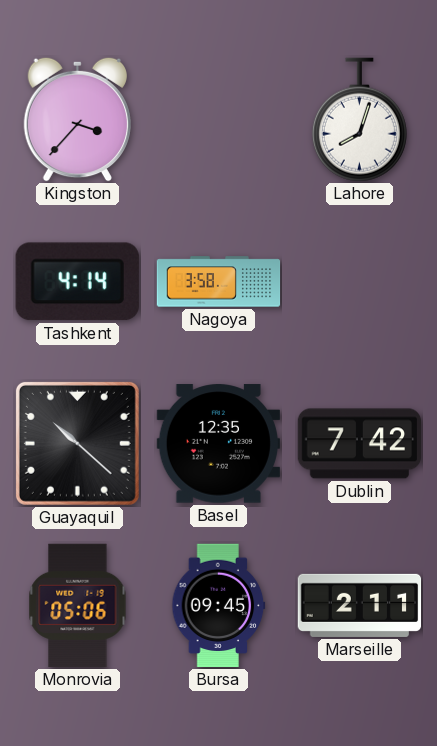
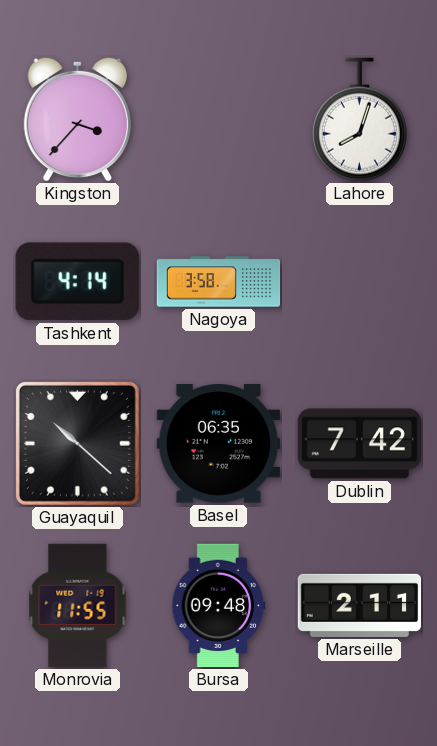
Basel: 12:35 -> 06:35
Monrovia: 05:06 -> 11:55
Bursa: 09:45 -> 09:48
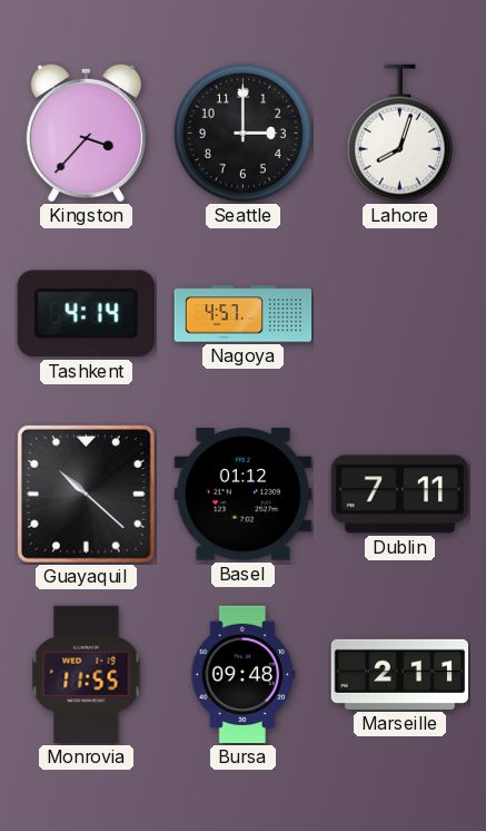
Seattle: none -> 3:00
Nagoya: 3:58 -> 4:57
Basel: 06:35 -> 01:12
Dublin: 7:42 -> 7:11
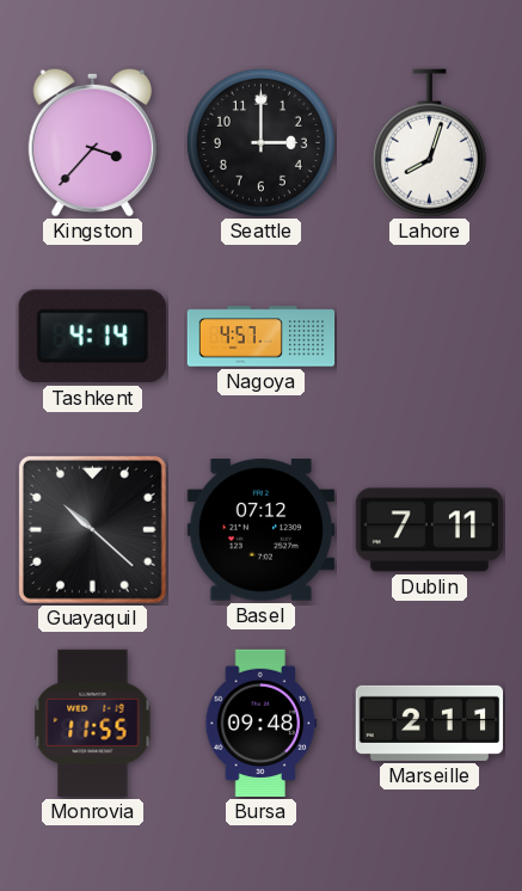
Basel: 01:12 -> 07:12
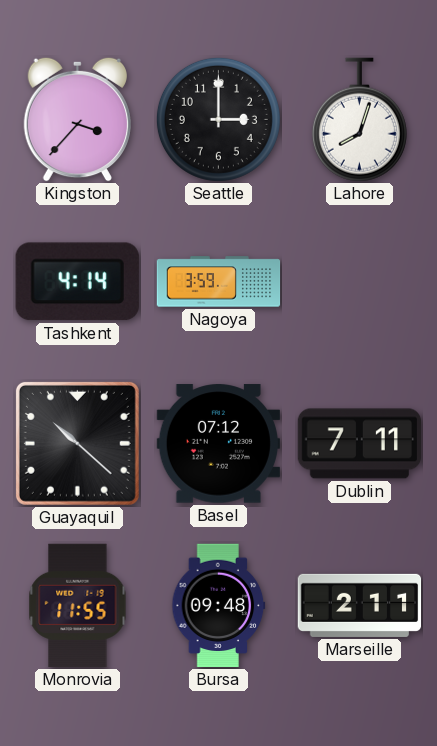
Nagoya: 4:57 -> 3:59
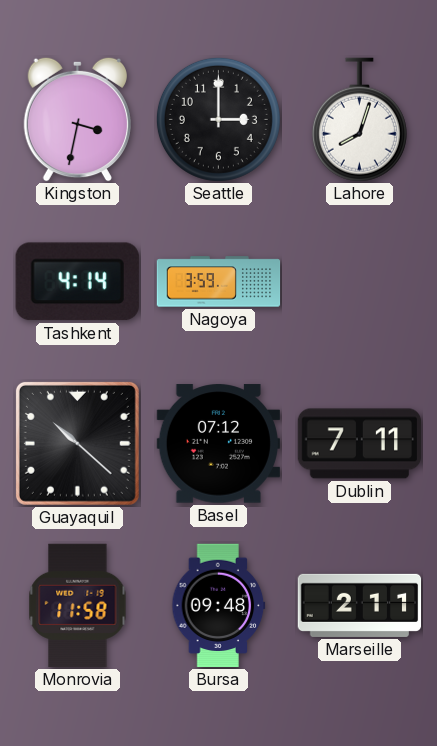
Kingston: 3:37 -> 3:32
Monrovia: 11:55 -> 11:58
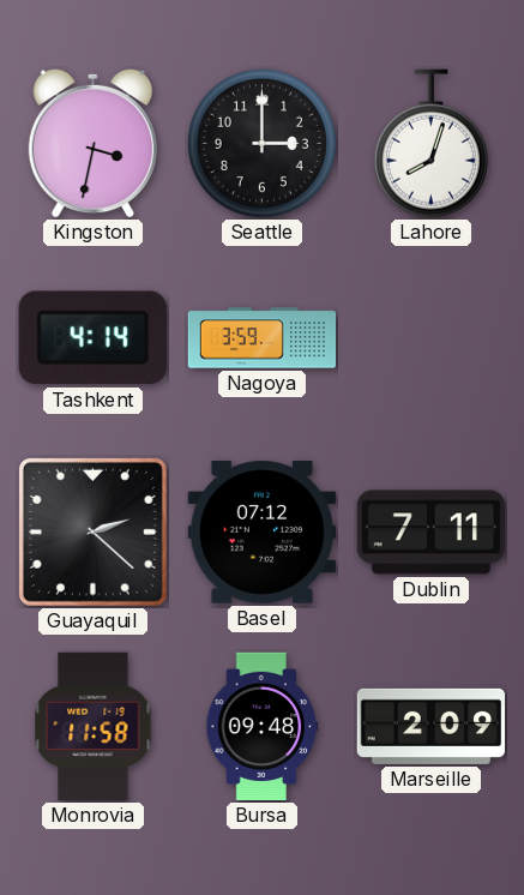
Guayaquil: 10:22 -> 2:22
Marseille: 2:11 -> 2:09
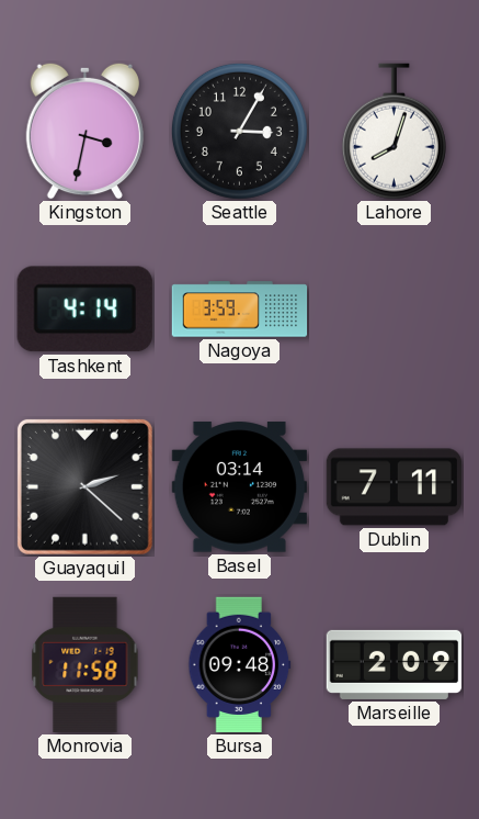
Seattle: 3:00 -> 3:05
Basel: 07:12 -> 03:14
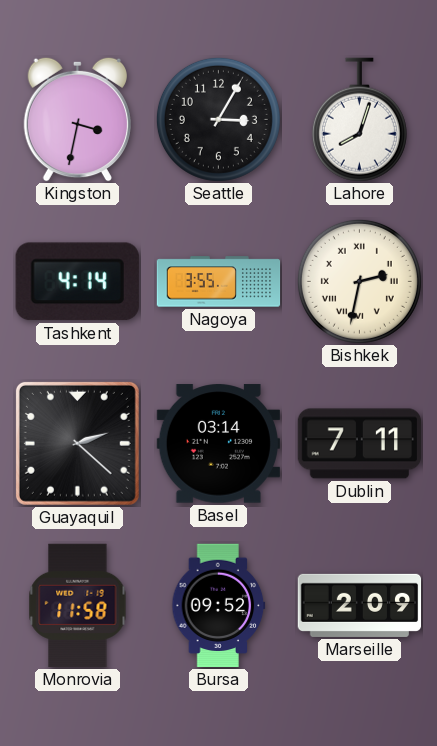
Nagoya: 3:59 -> 3:55
Bishkek: none -> 2:32
Bursa: 09:48 -> 09:52
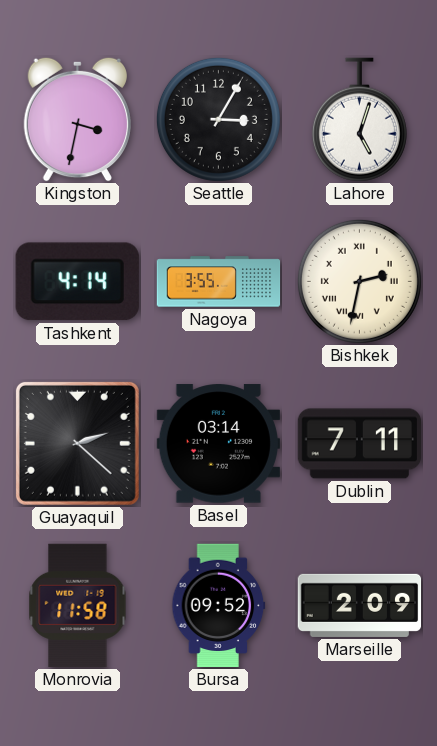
Lahore: 8:03 -> 5:03
